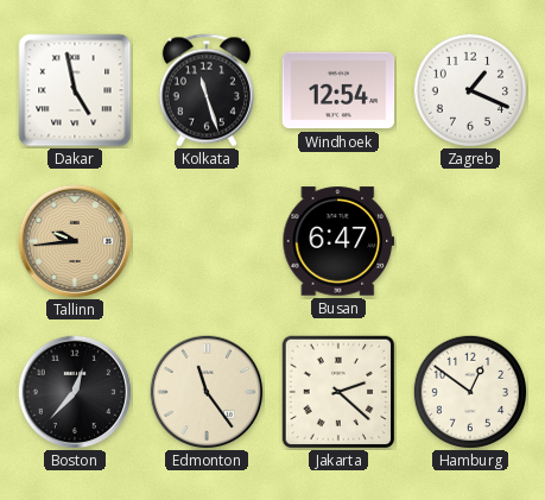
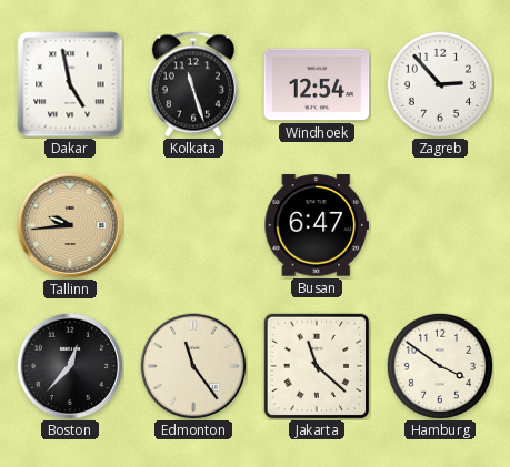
Zagreb: 1:19 -> 2:53
Jakarta: 2:22 -> 11:22
Hamburg: 12:51 -> 3:51
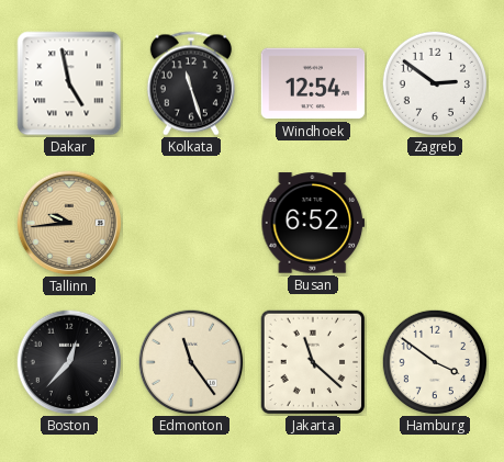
Zagreb: 2:53 -> 2:51
Busan: 6:47 -> 6:52
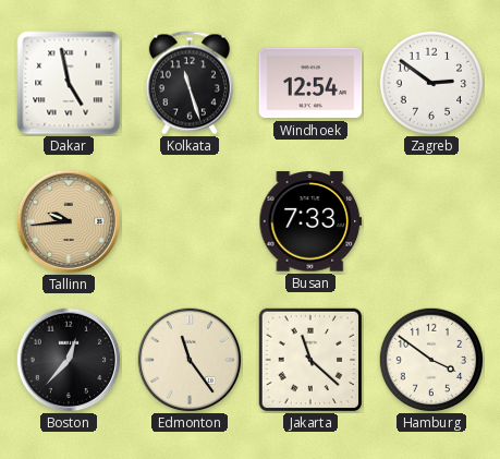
Busan: 6:52 -> 7:33
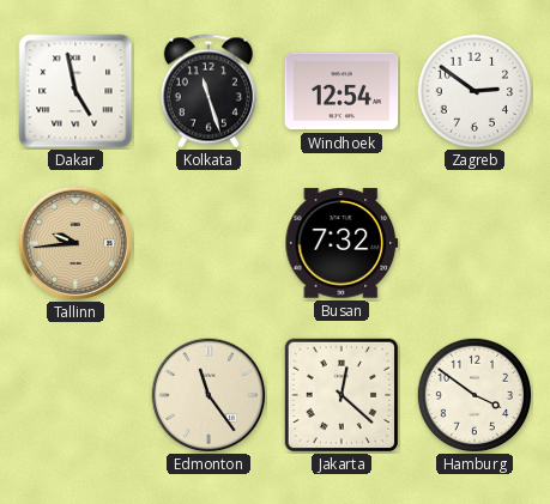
Busan: 7:33 -> 7:32
Boston: 12:37 -> none
Jakarta: 11:22 -> 12:22
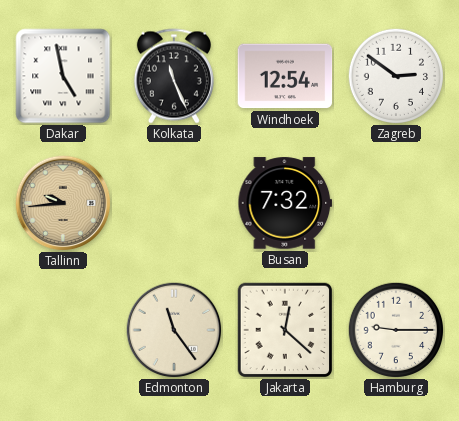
Kolkata: 11:27 -> 11:26
Hamburg: 3:51 -> 9:15
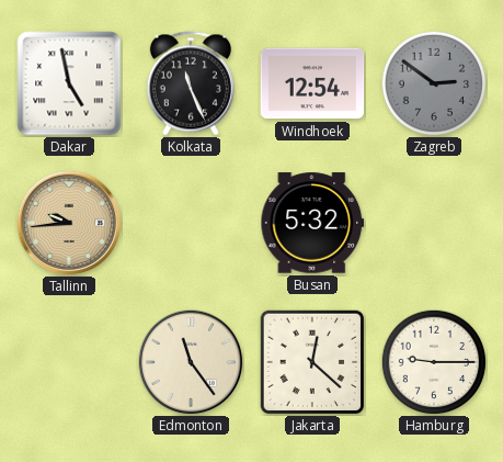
Zagreb dial: white -> grey
Busan: 7:32 -> 5:32
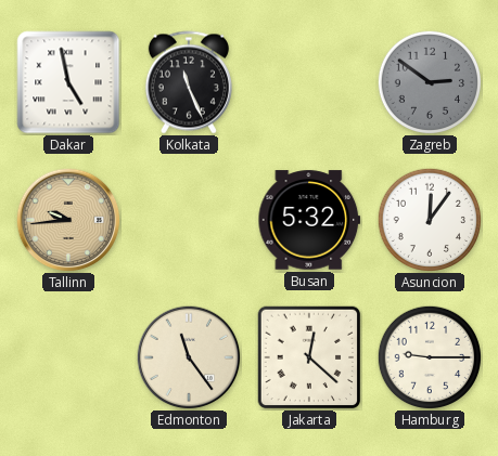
Windhoek: 12:54 -> none
Asuncion: none -> 12:06
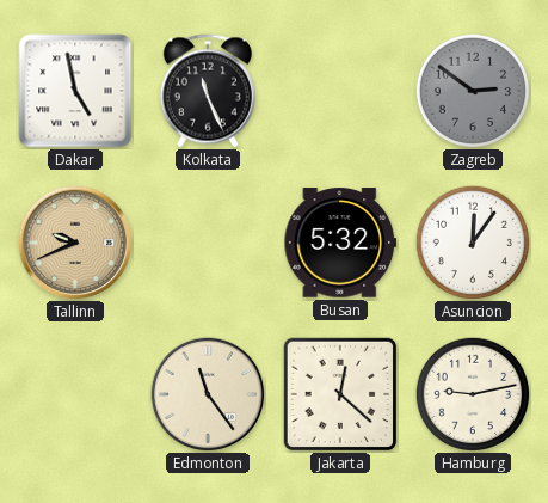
Tallinn: 9:44 -> 9:41
Hamburg: 9:15 -> 9:13
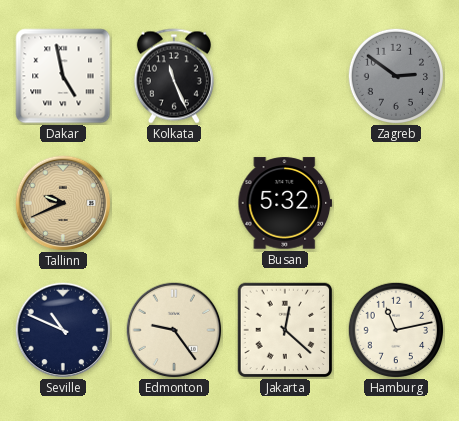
Asuncion: 12:06 -> none
Seville: none -> 10:49
Edmonton: 11:24 -> 9:24
Hamburg: 9:13 -> 11:13
